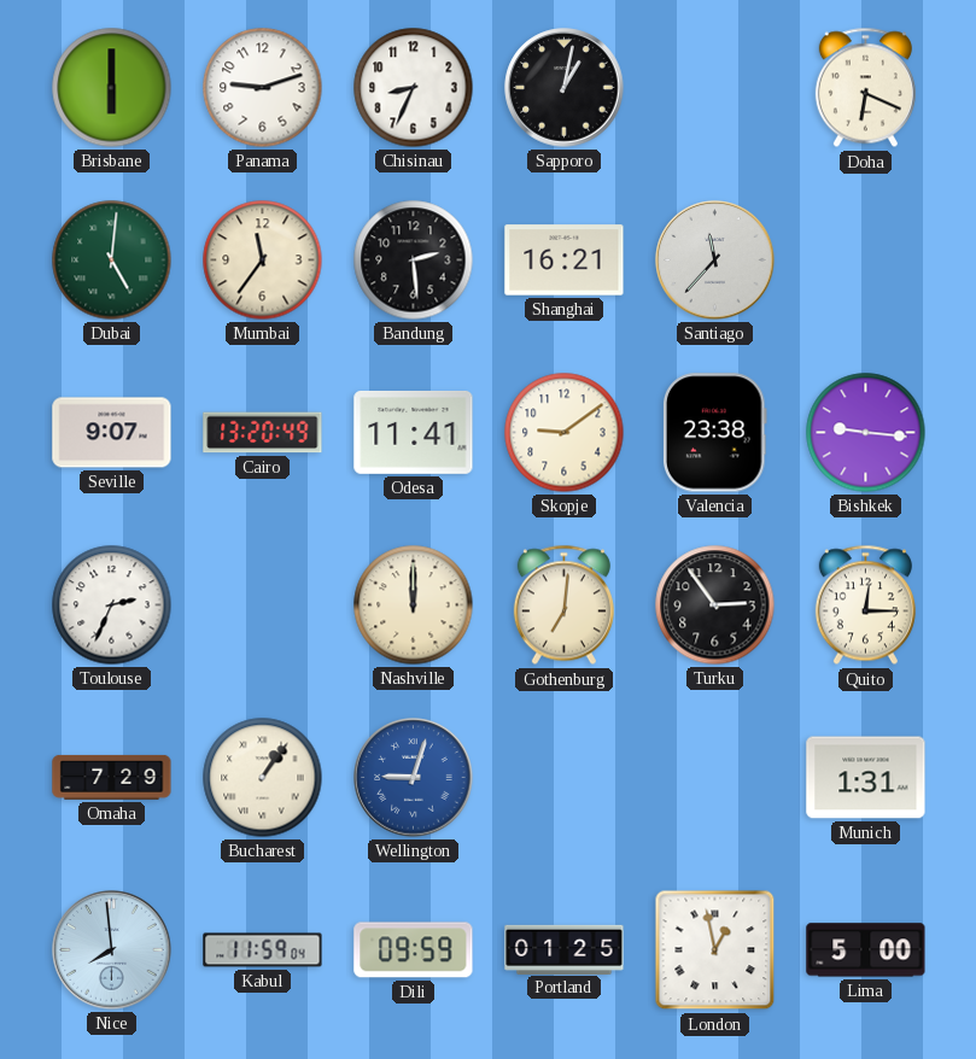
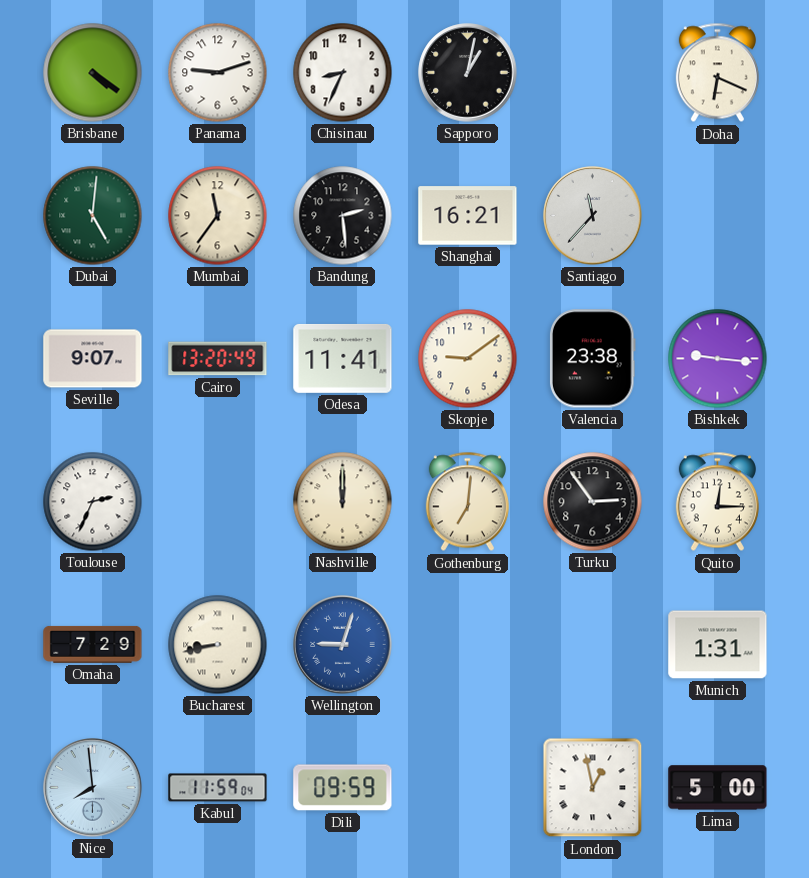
Brisbane: 6:00 -> 4:21
Bucharest: 1:06 -> 8:43
Portland: 01:25 -> none
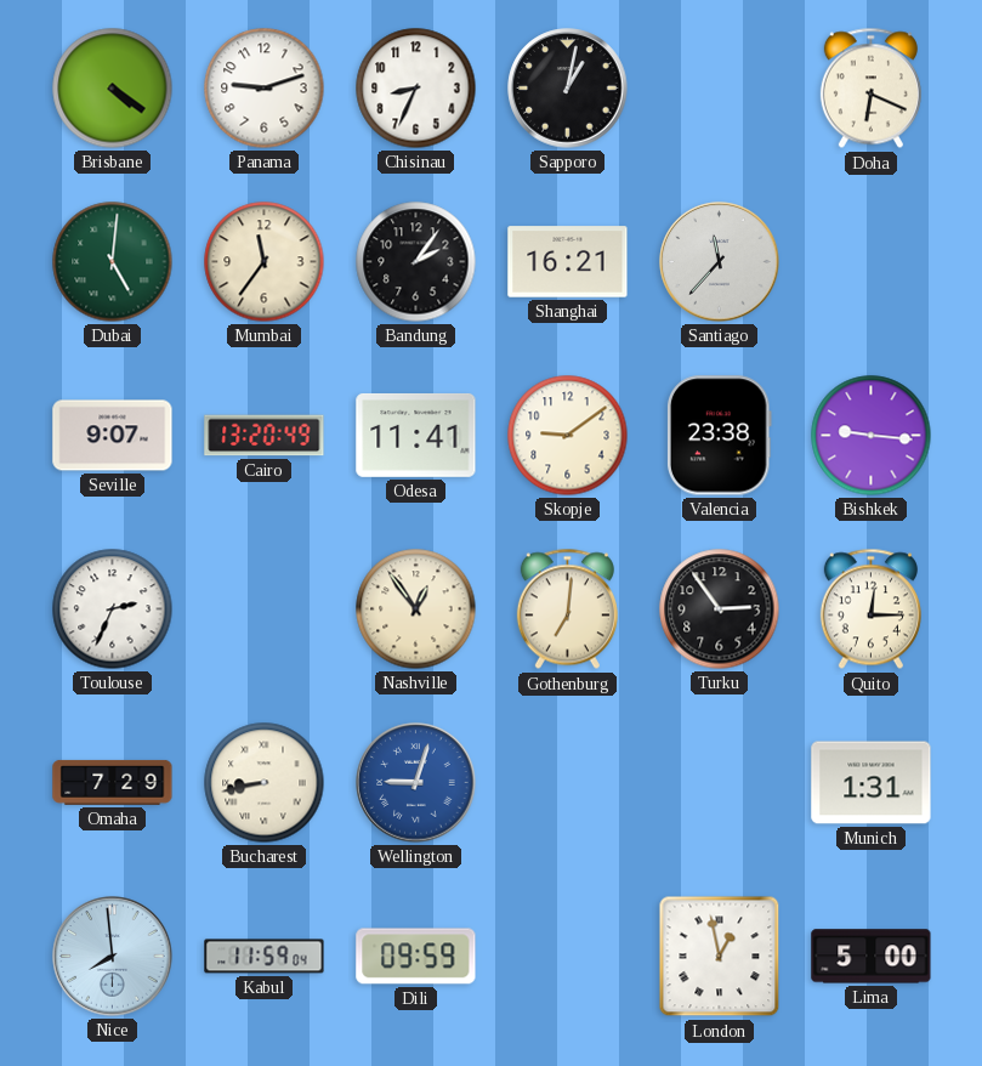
Bandung: 2:29 -> 2:06
Nashville: 12:00 -> 12:54
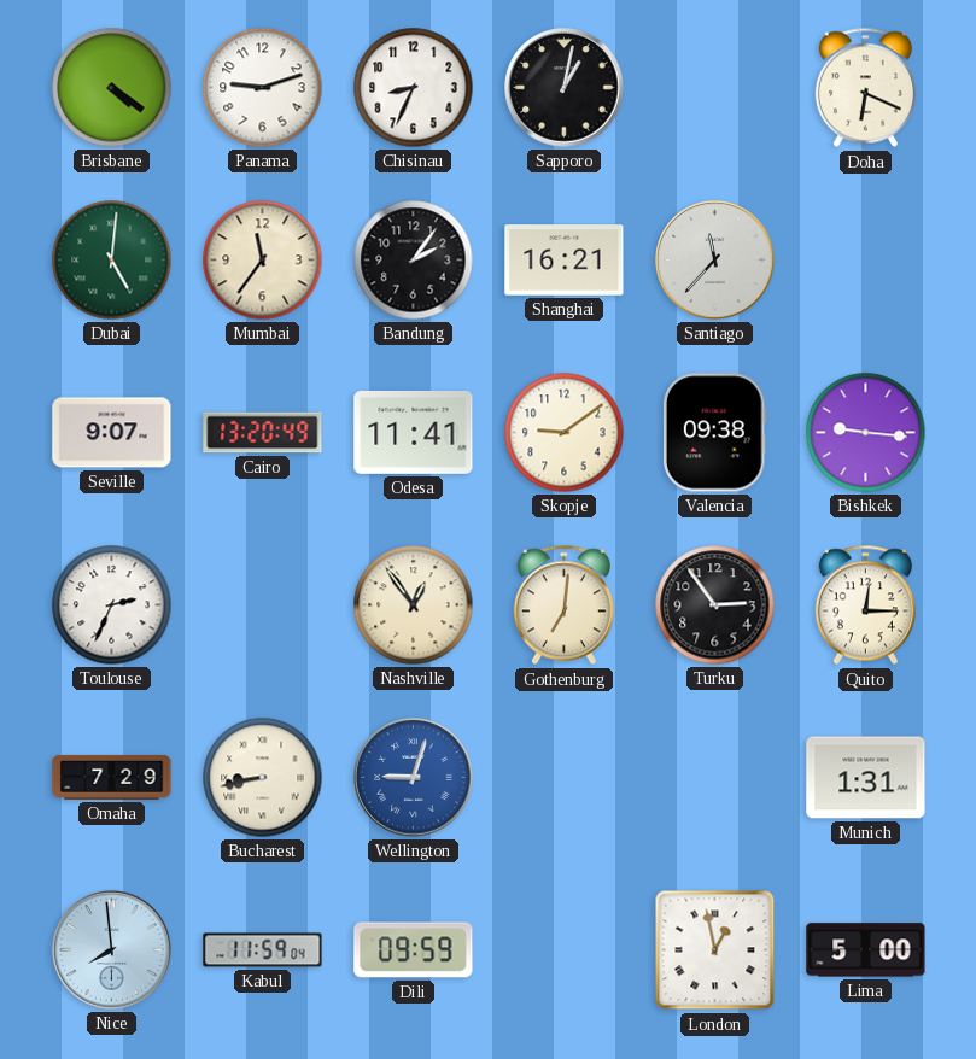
Valencia: 23:38 -> 09:38
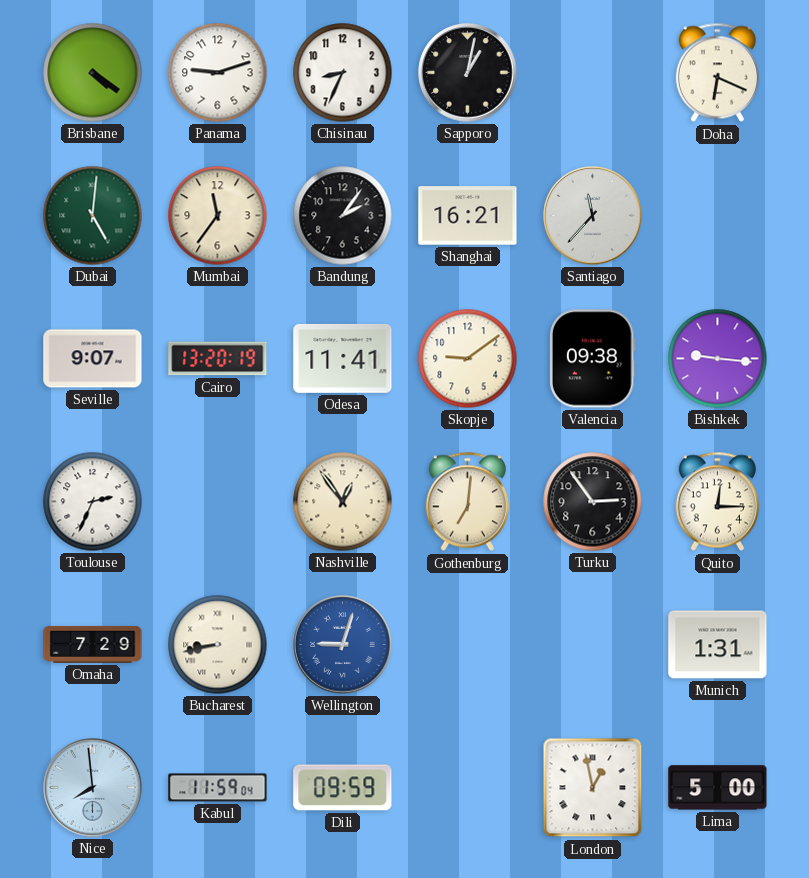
Cairo: 13:20:49 -> 13:20:19
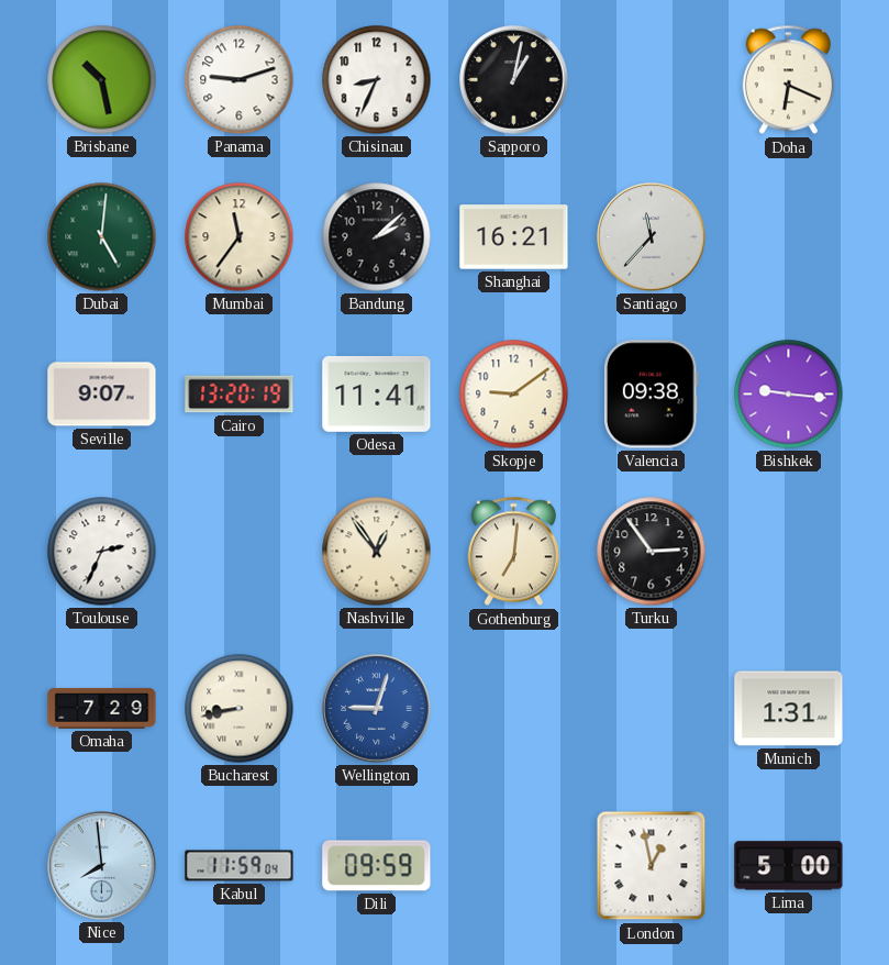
Brisbane: 4:21 -> 10:28
Bandung: 2:06 -> 2:08
Quito: 12:15 -> none
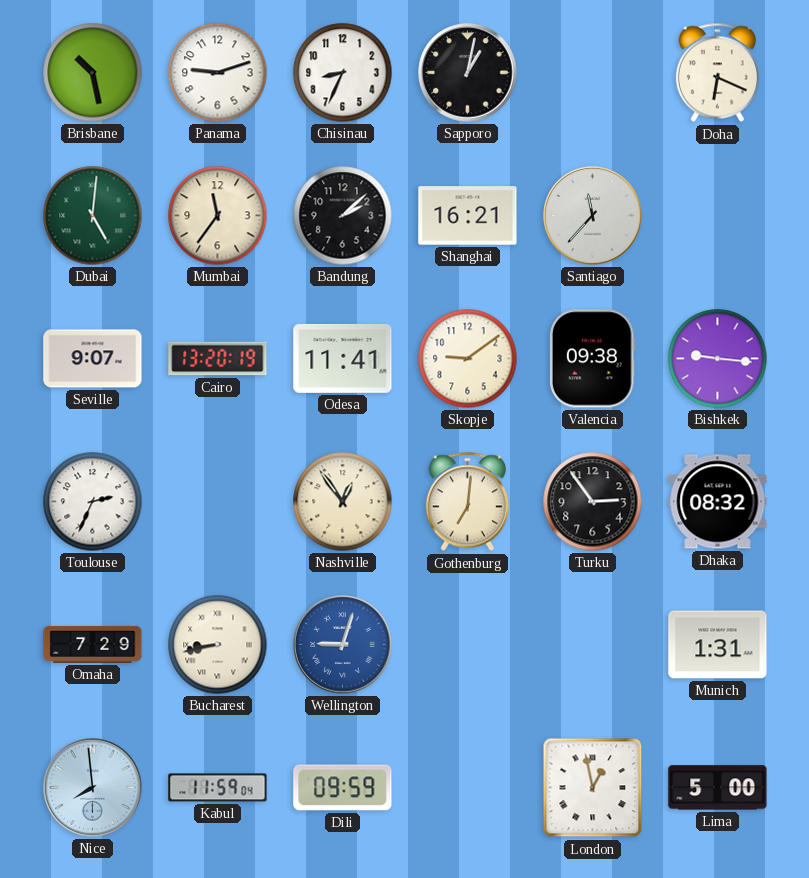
Dhaka: none -> 08:32
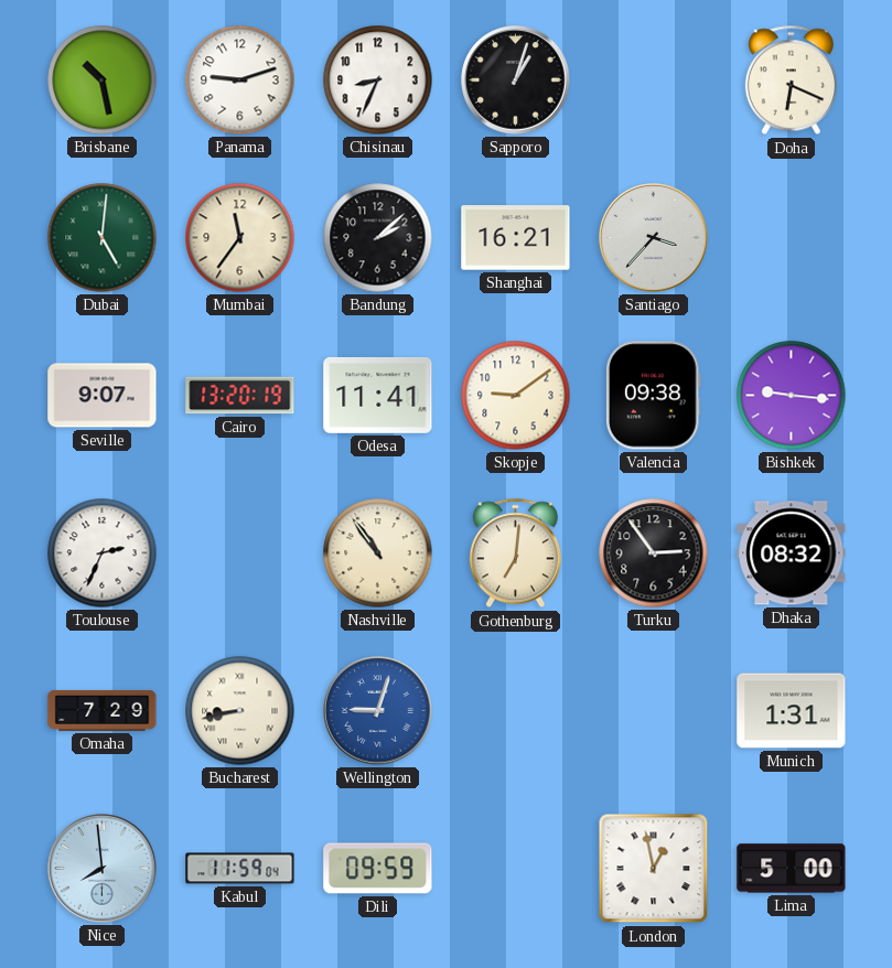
Sapporo: 1:02 -> 1:03
Santiago: 11:37 -> 3:37
Nashville: 12:54 -> 10:54
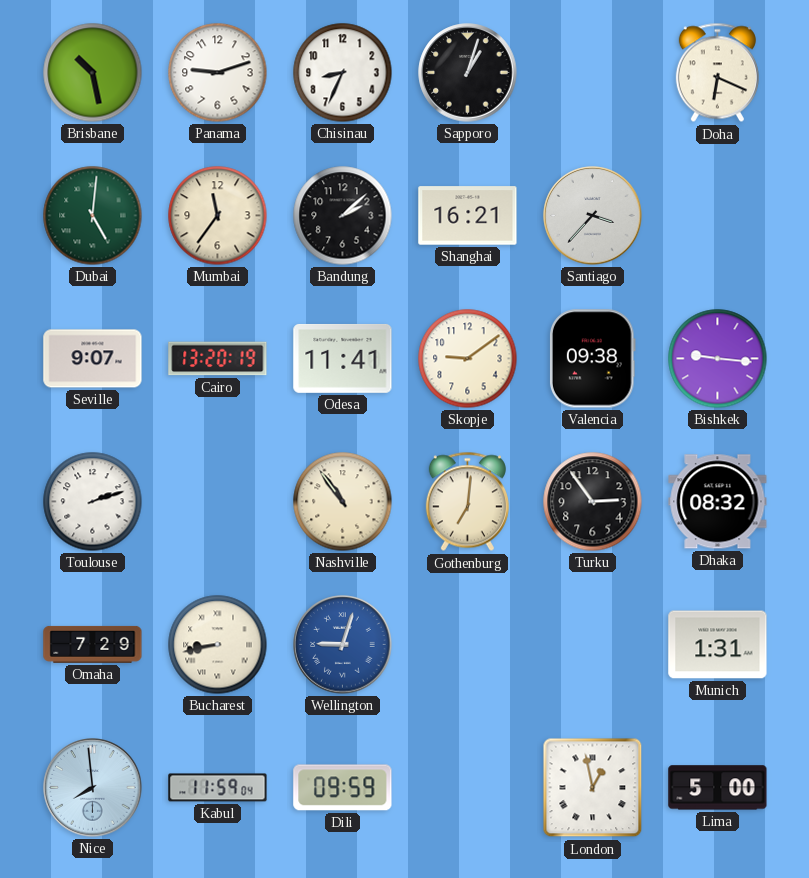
Toulouse: 2:34 -> 2:12
